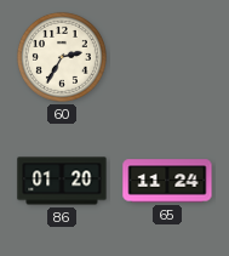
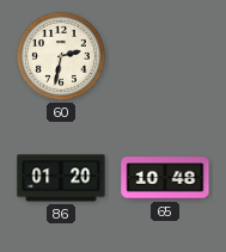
60: 2:35 -> 2:32
65: 11:24 -> 10:48
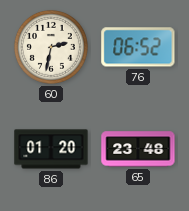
76: none -> 06:52
65: 10:48 -> 23:48
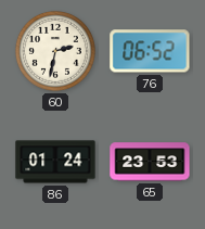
86: 01:20 -> 01:24
65: 23:48 -> 23:53
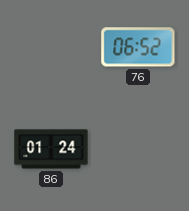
60: 2:32 -> none
65: 23:53 -> none
